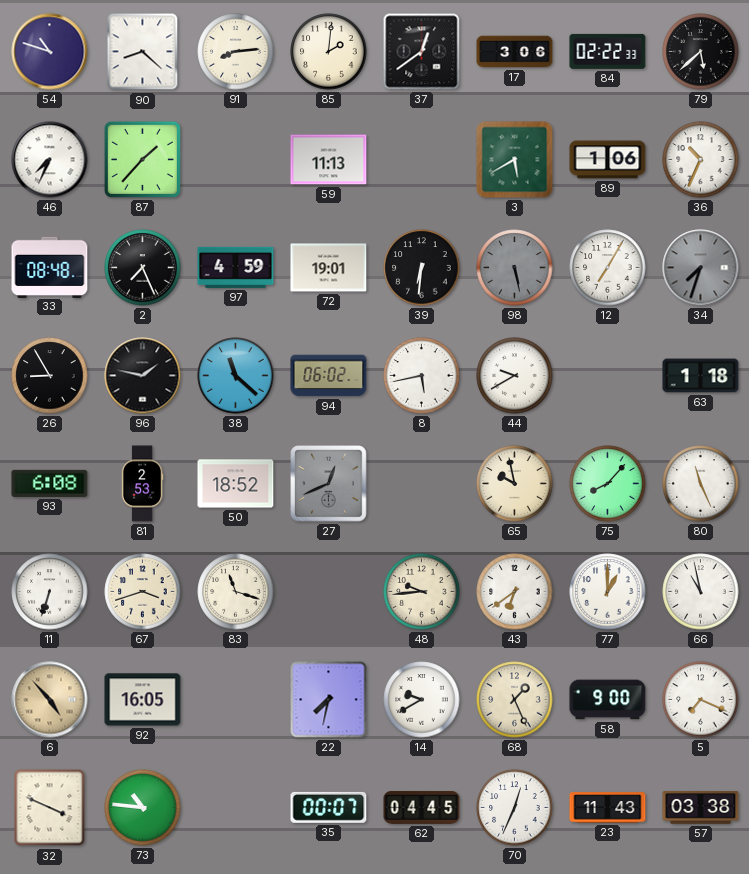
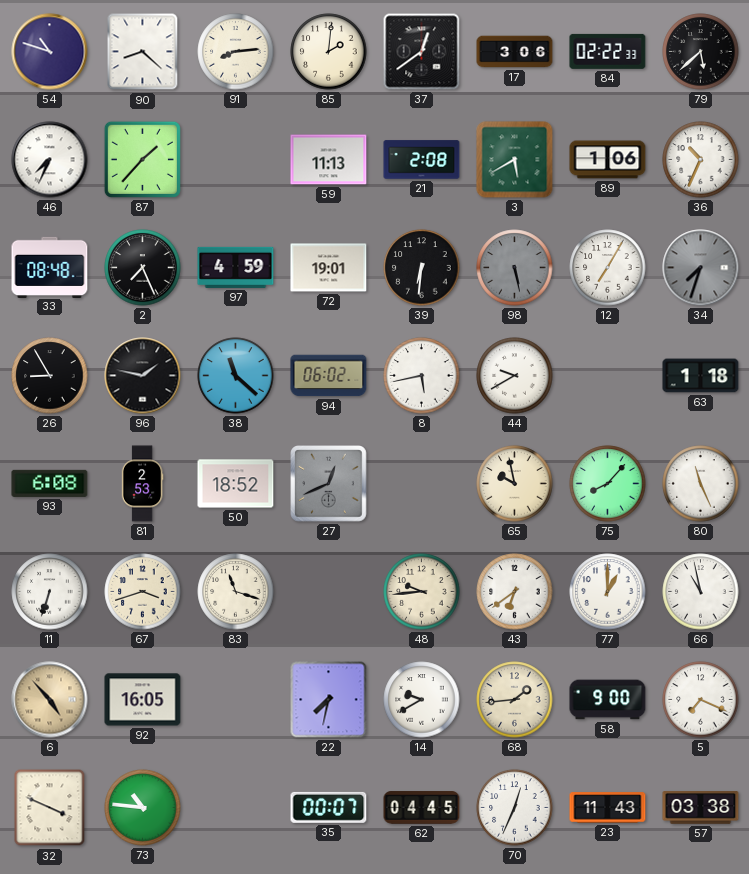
21: none -> 2:08
68: 1:26 -> 1:44
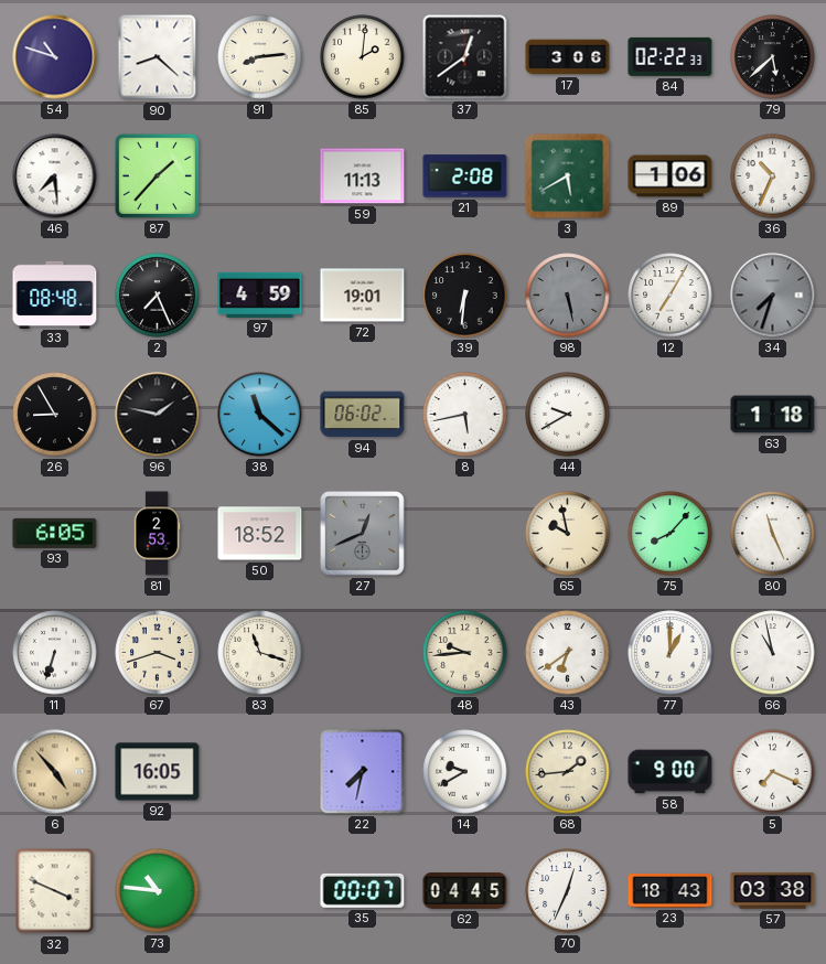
46: 7:34 -> 7:29
93: 6:08 -> 6:05
23: 11:43 -> 18:43
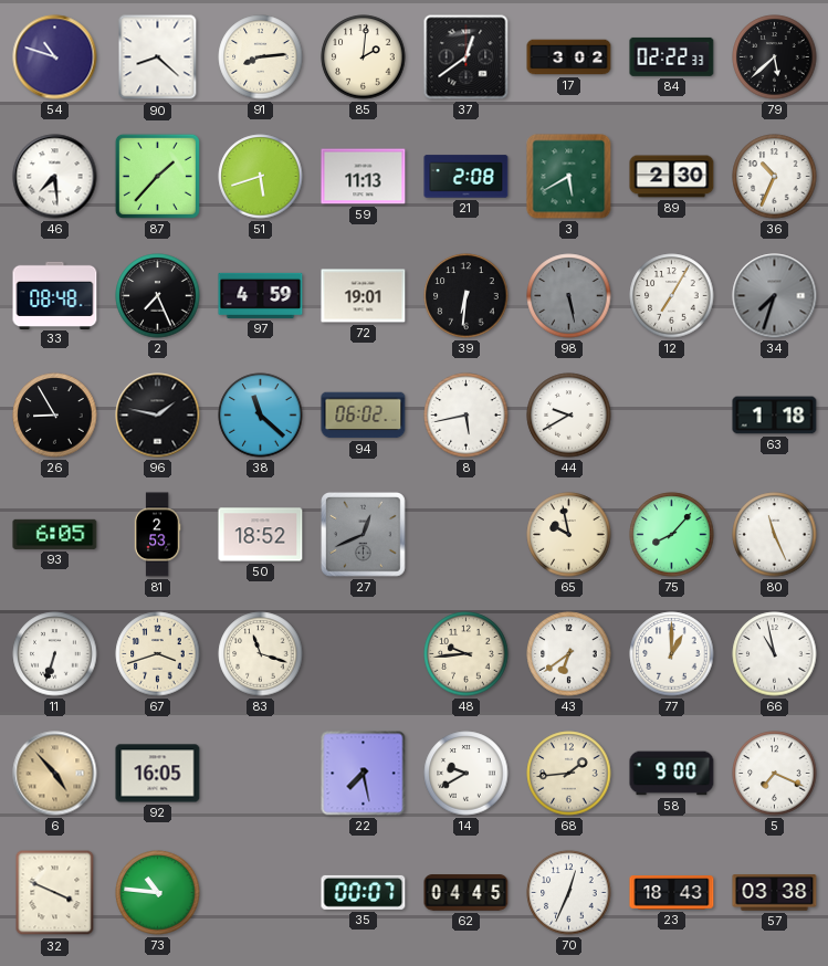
17: 3:06 -> 3:02
51: none -> 5:42
89: 1:06 -> 2:30
22: 7:32 -> 7:28
